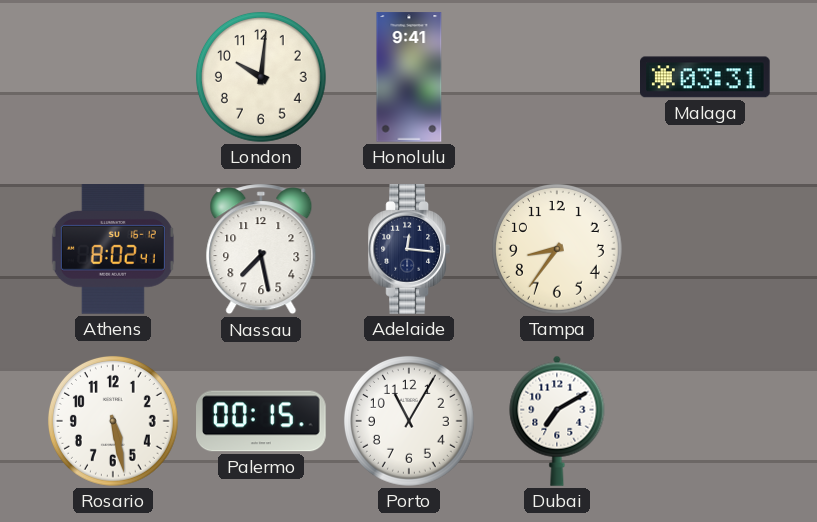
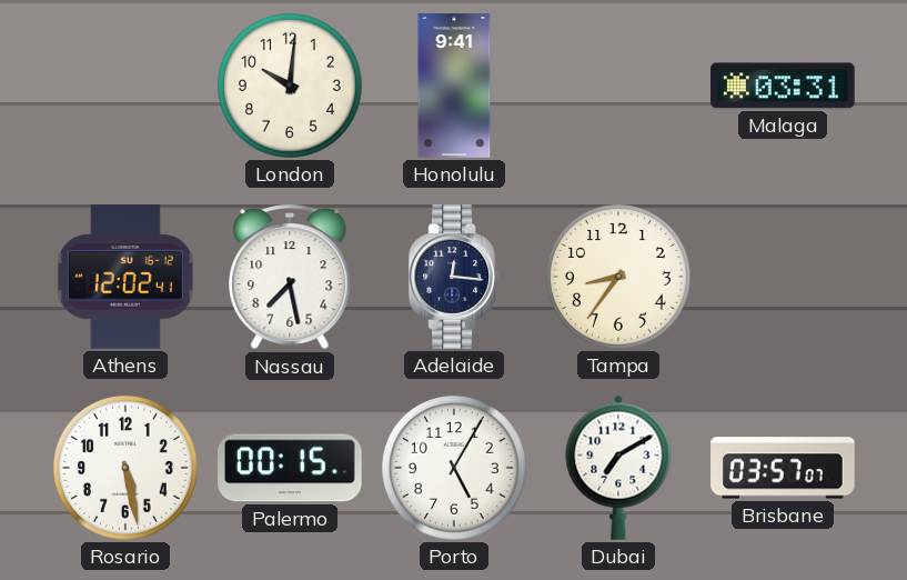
Athens: 8:02 -> 12:02
Porto: 11:05 -> 5:05
Brisbane: none -> 03:57
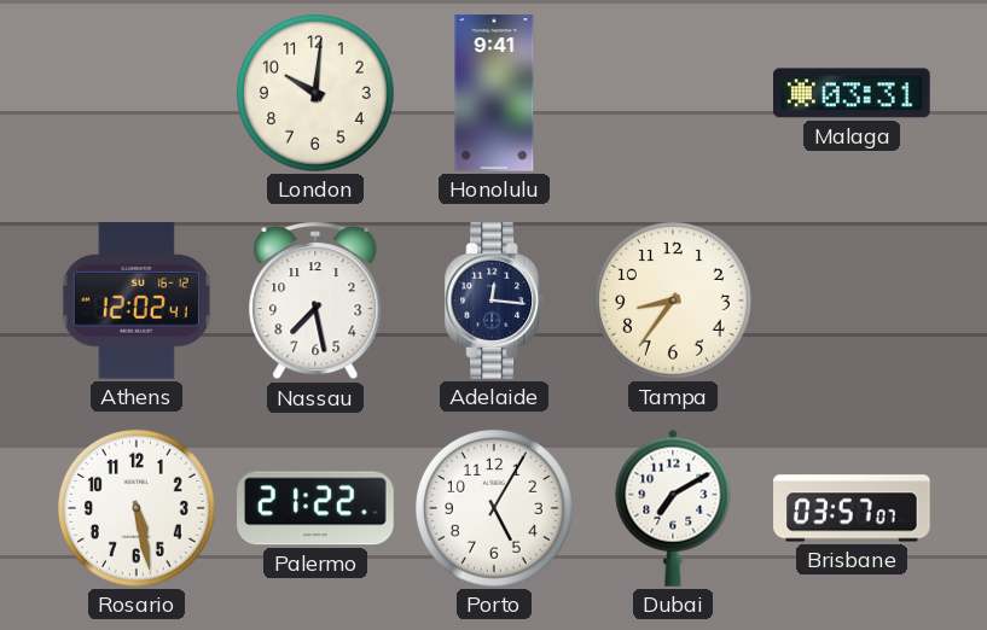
Palermo: 00:15 -> 21:22
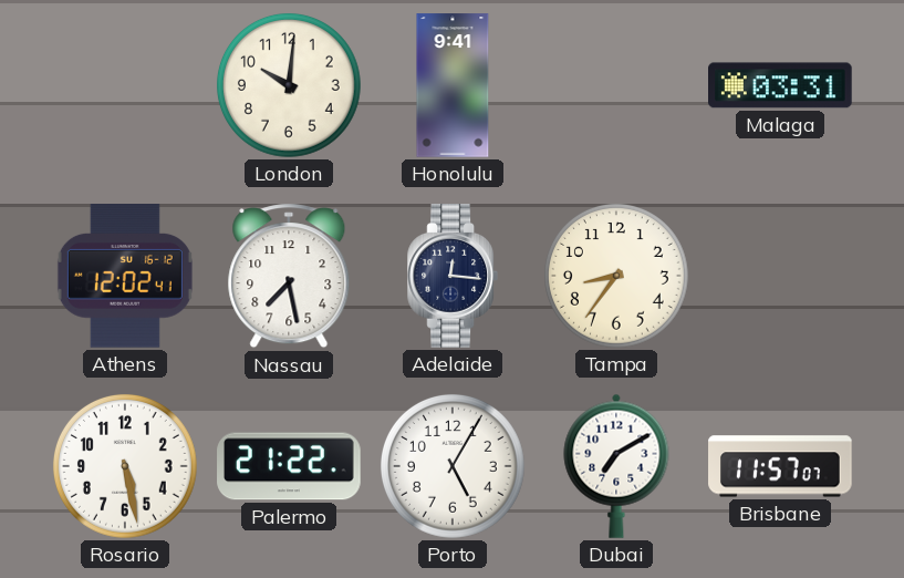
Brisbane: 03:57 -> 11:57
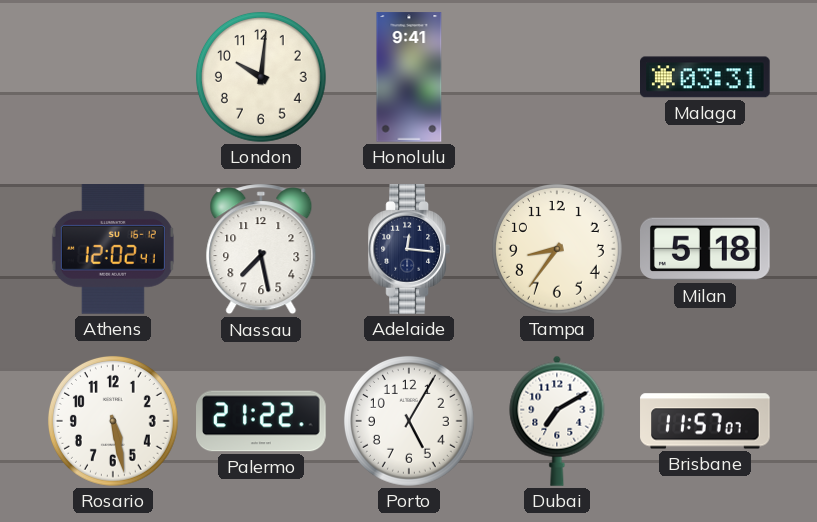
Milan: none -> 5:18
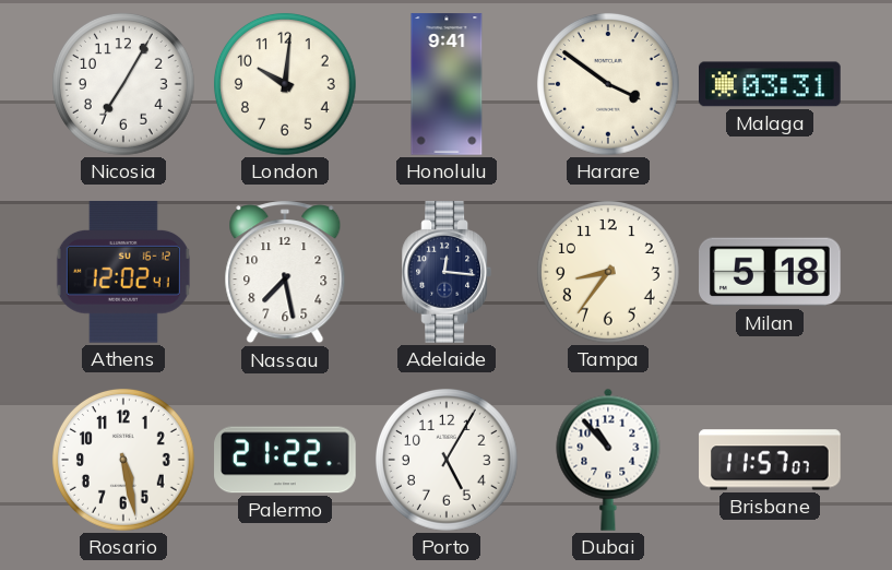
Nicosia: none -> 7:05
Harare: none -> 3:51
Dubai: 7:10 -> 10:53
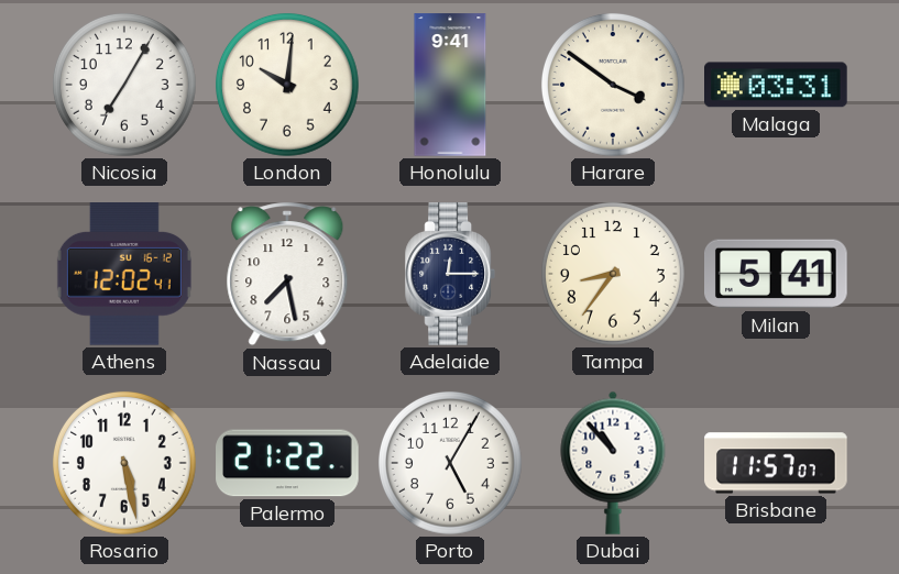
Adelaide: 12:16 -> 12:15
Milan: 5:18 -> 5:41
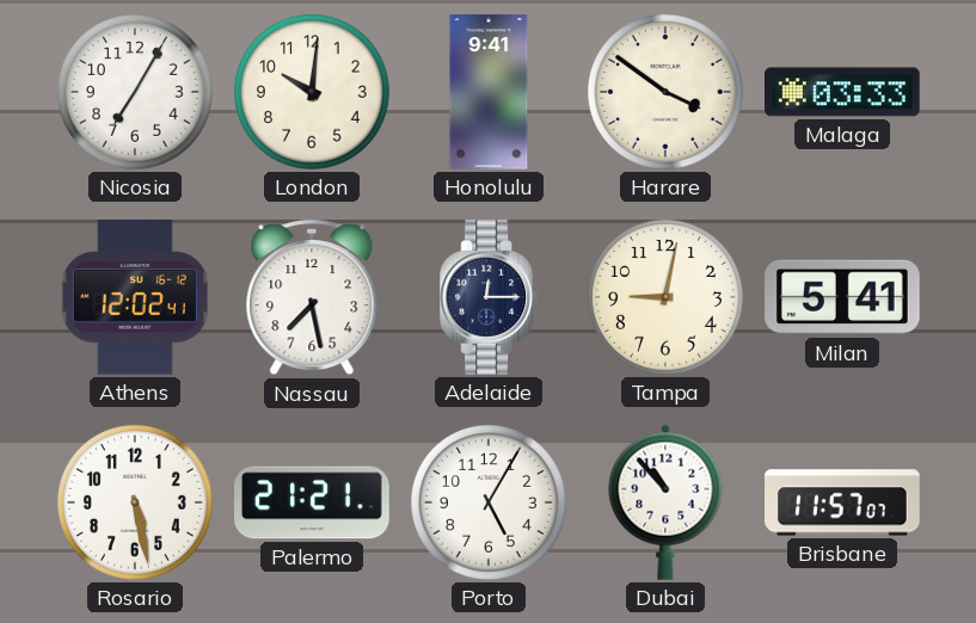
Malaga: 03:31 -> 03:33
Tampa: 8:36 -> 9:02
Palermo: 21:22 -> 21:21
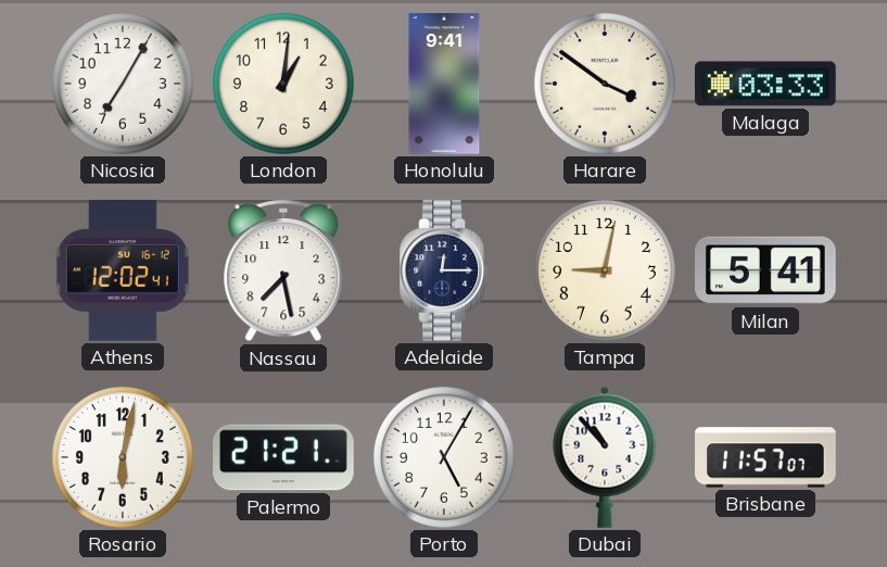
London: 10:01 -> 1:01
Rosario: 5:28 -> 6:02
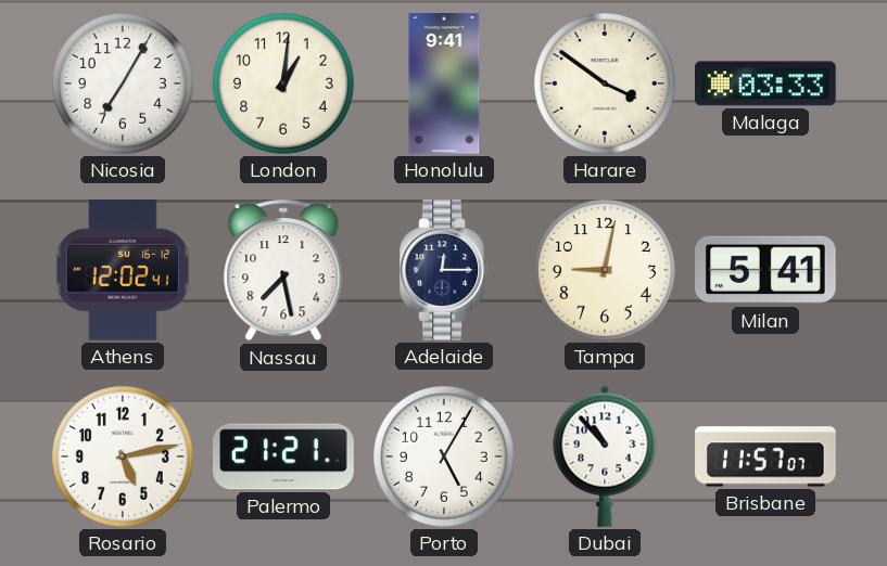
Rosario: 6:02 -> 5:13
